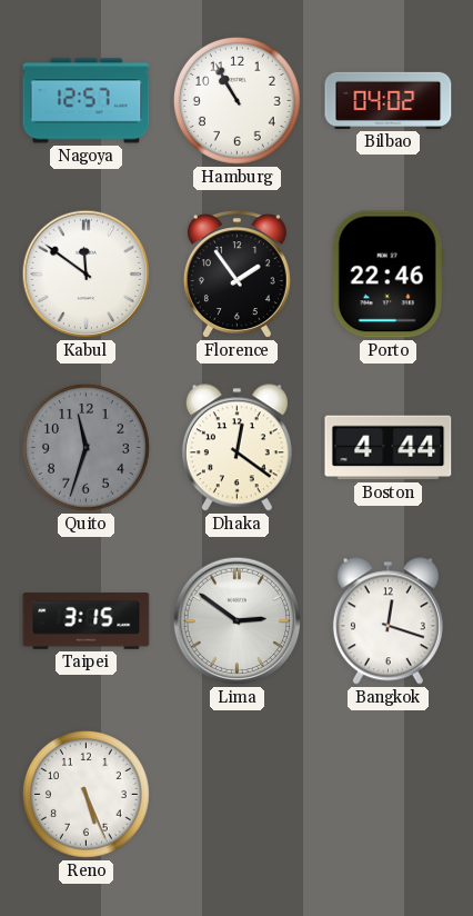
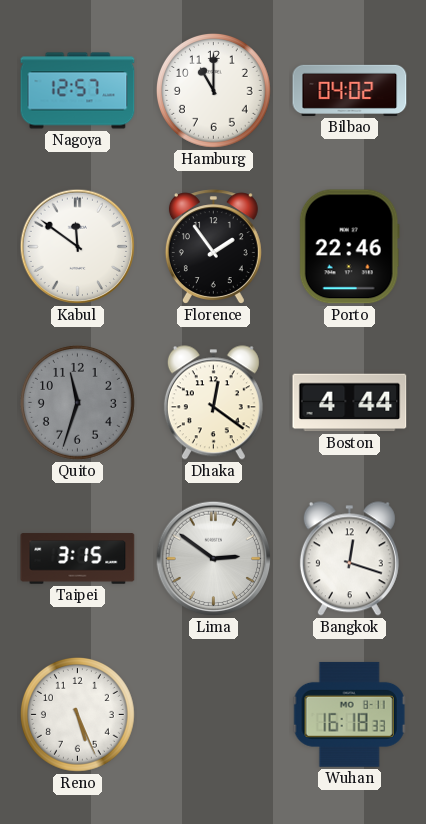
Hamburg: 10:55 -> 11:00
Wuhan: none -> 16:18
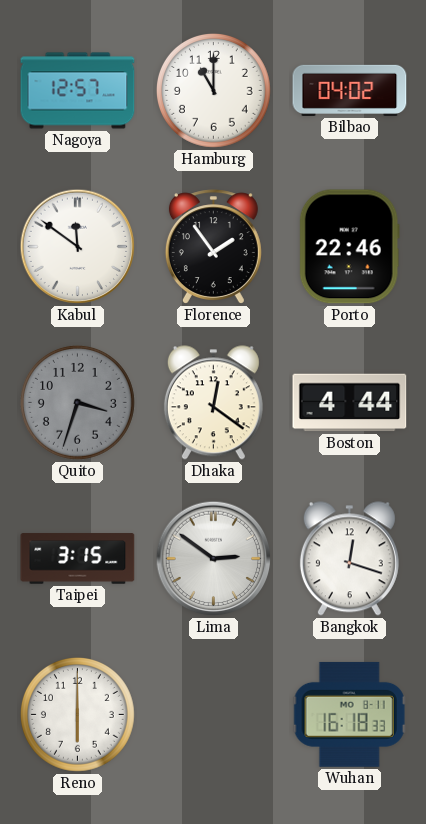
Quito: 11:33 -> 3:33
Reno: 5:26 -> 6:00
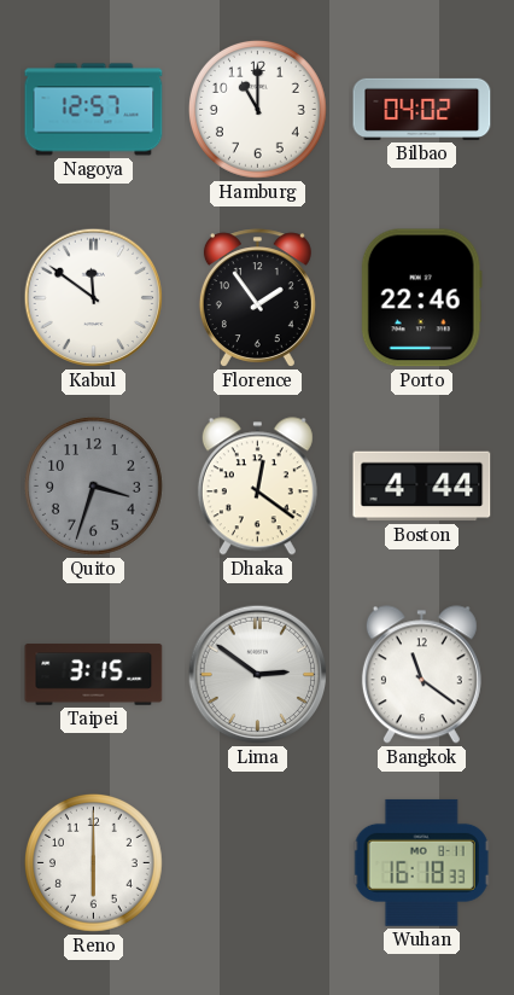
Bangkok: 12:18 -> 11:21
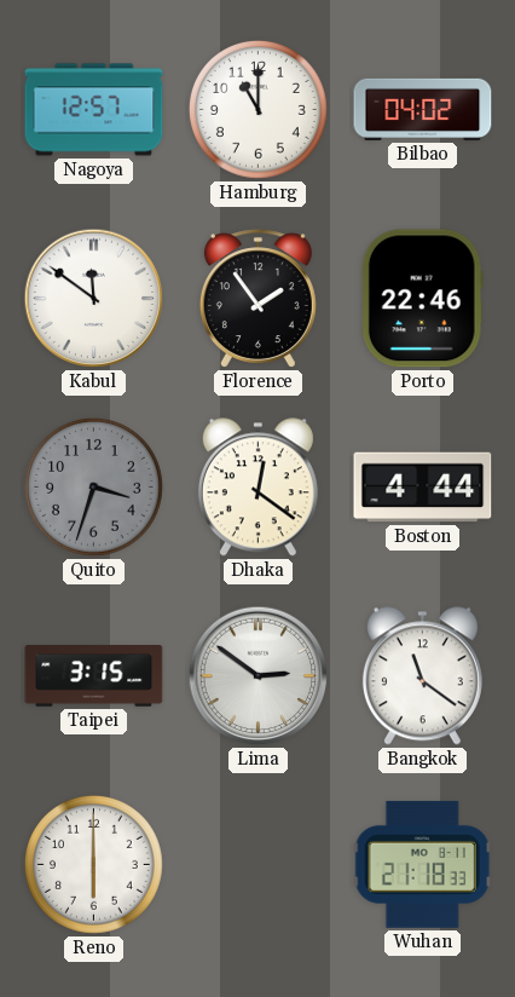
Wuhan: 16:18 -> 21:18
